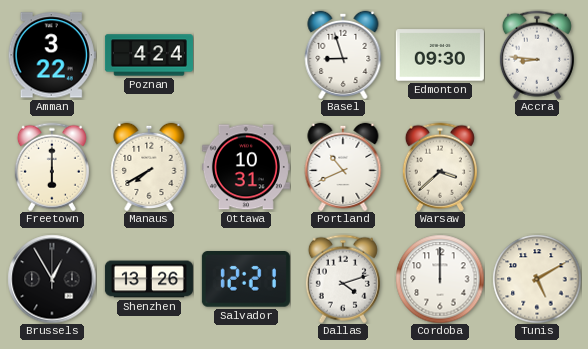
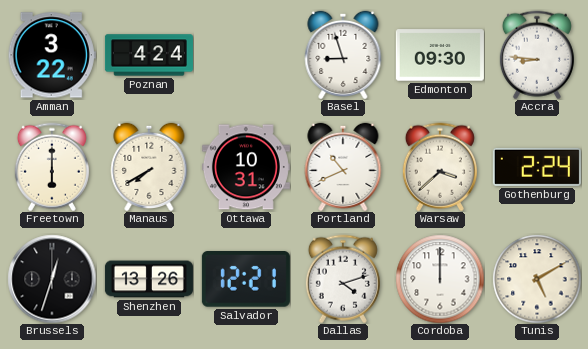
Gothenburg: none -> 2:24
Brussels: 12:55 -> 12:33
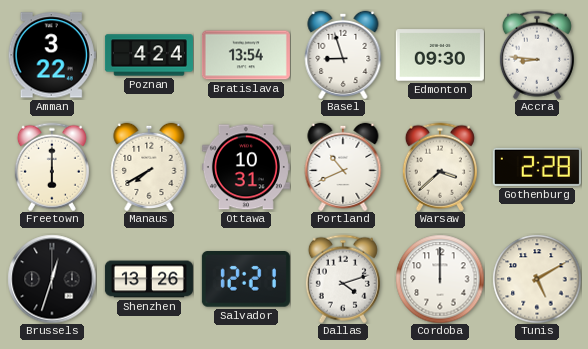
Bratislava: none -> 13:54
Gothenburg: 2:24 -> 2:28
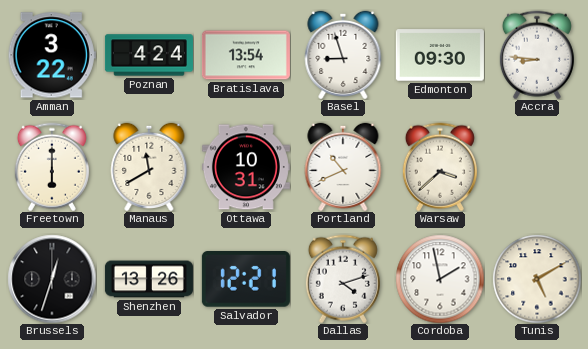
Manaus: 7:40 -> 11:40
Gothenburg: 2:28 -> none
Cordoba: 12:00 -> 1:58
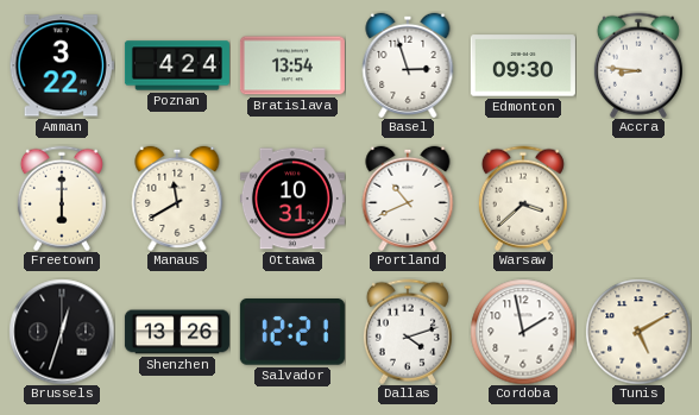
Basel: 8:57 -> 2:57
